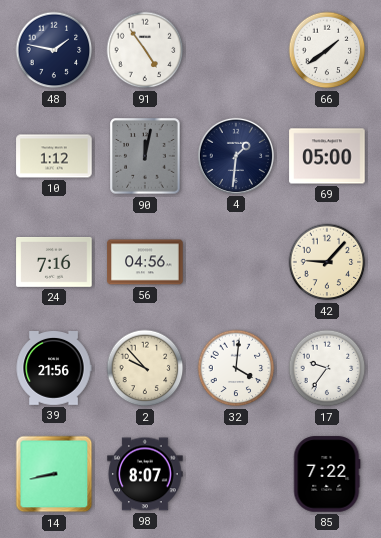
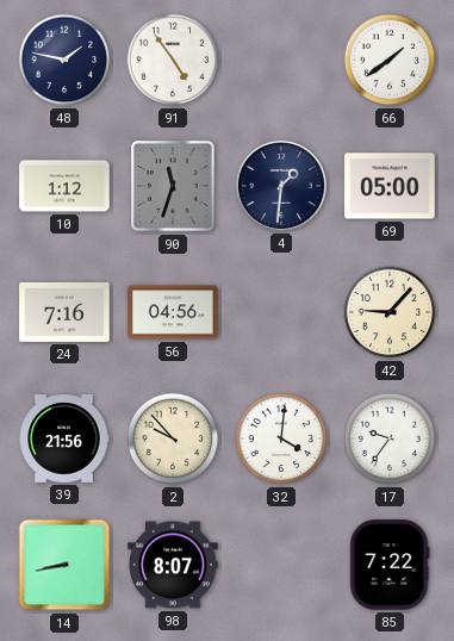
90: 12:02 -> 11:33
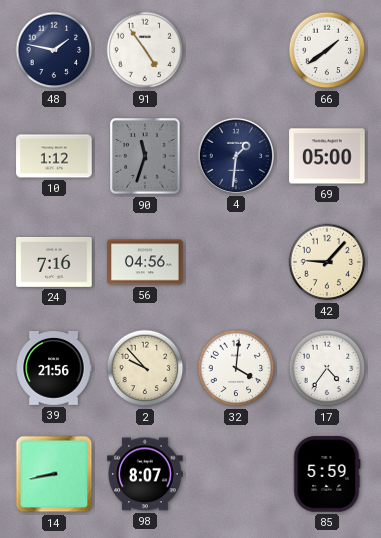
17: 9:36 -> 4:36
85: 7:22 -> 5:59
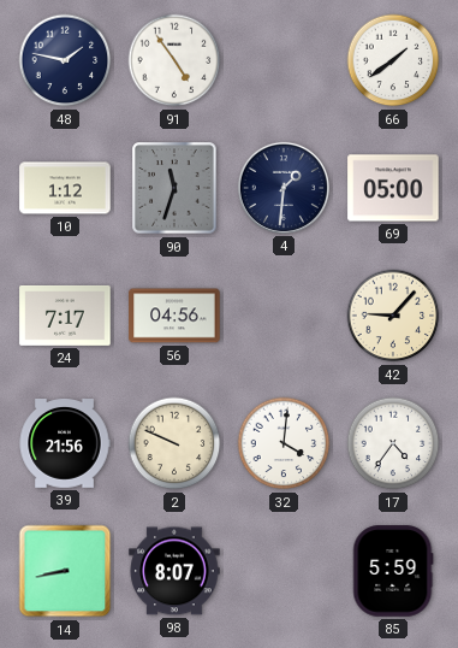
24: 7:16 -> 7:17
2: 9:53 -> 9:49
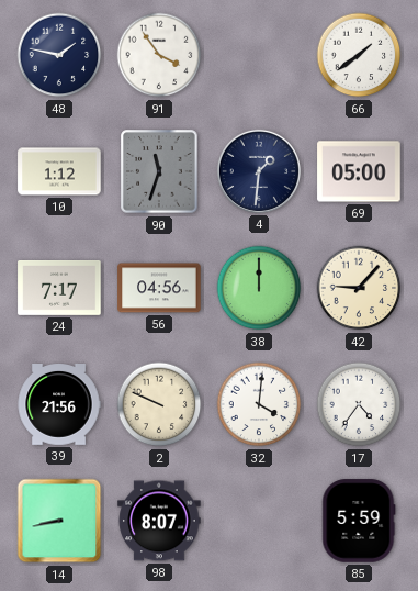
91: 4:54 -> 3:54
38: none -> 12:00
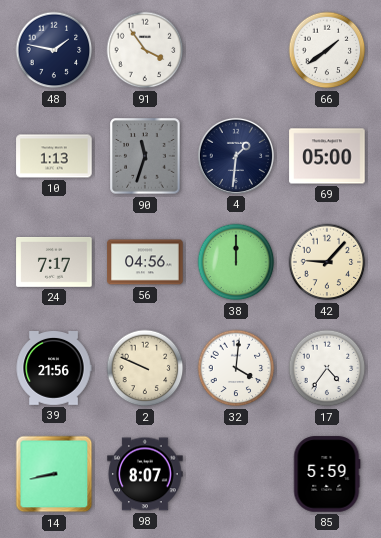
10: 1:12 -> 1:13
